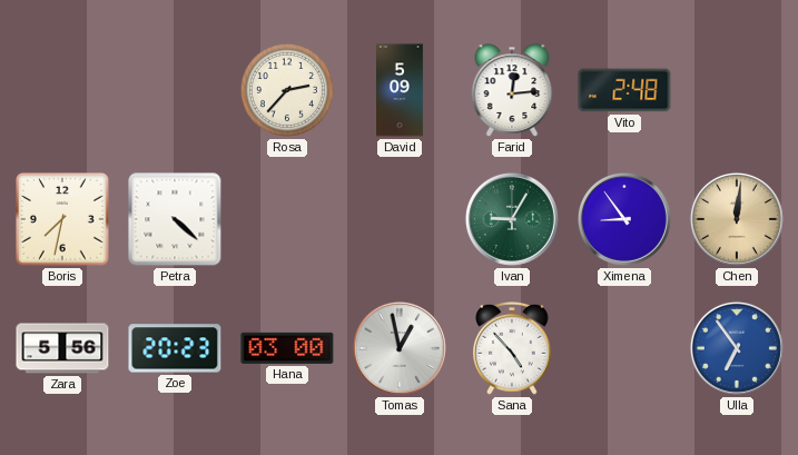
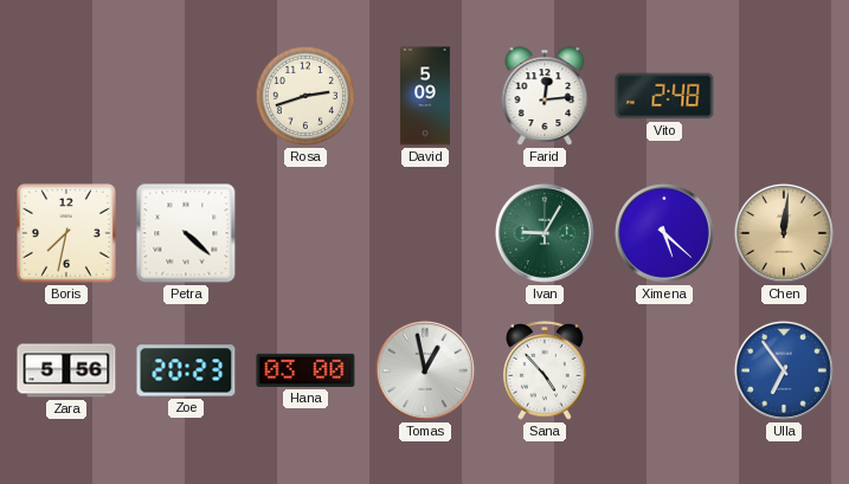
Rosa: 2:37 -> 2:42
Ximena: 8:54 -> 5:22
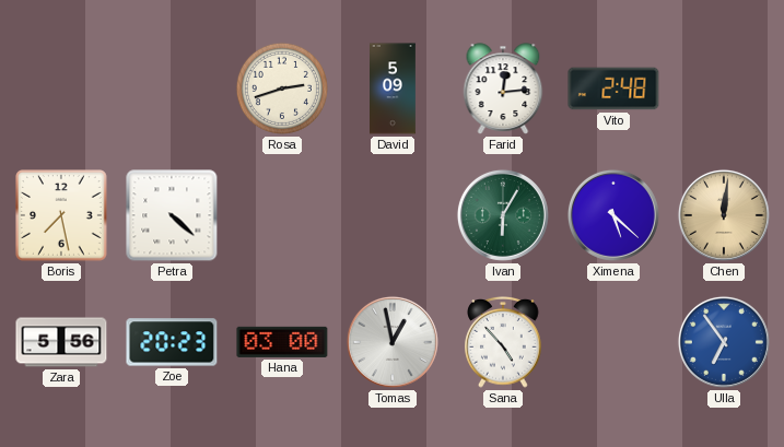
Boris: 7:32 -> 7:28
Ivan: 9:05 -> 6:05
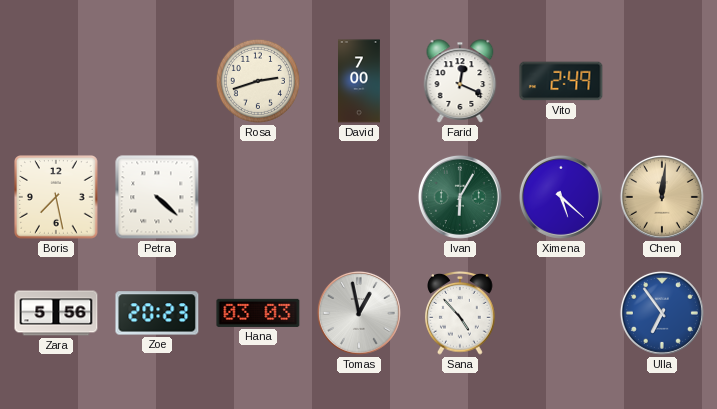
David: 5:09 -> 7:00
Farid: 12:14 -> 12:19
Vito: 2:48 -> 2:49
Hana: 03:00 -> 03:03
